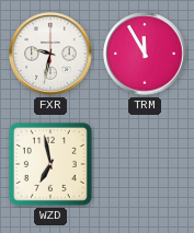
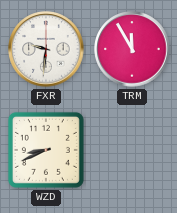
FXR: 9:32 -> 9:31
WZD: 6:58 -> 8:41
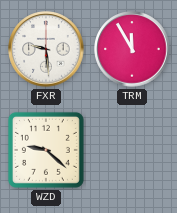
FXR: 9:31 -> 9:29
WZD: 8:41 -> 9:22
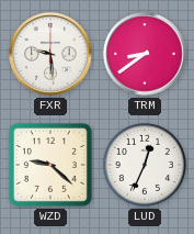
TRM: 11:55 -> 8:39
LUD: none -> 12:34
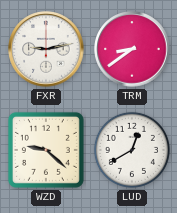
FXR: 9:29 -> 9:13
LUD: 12:34 -> 12:40
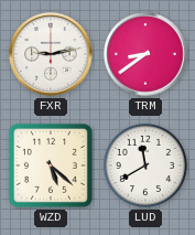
WZD: 9:22 -> 5:22
LUD: 12:40 -> 11:40
